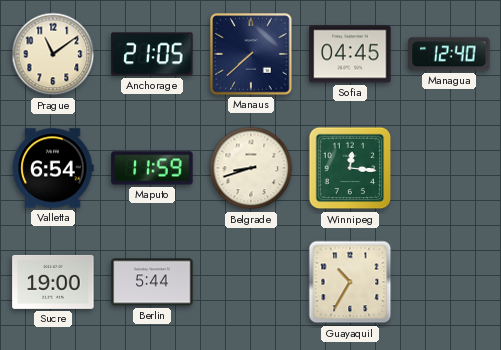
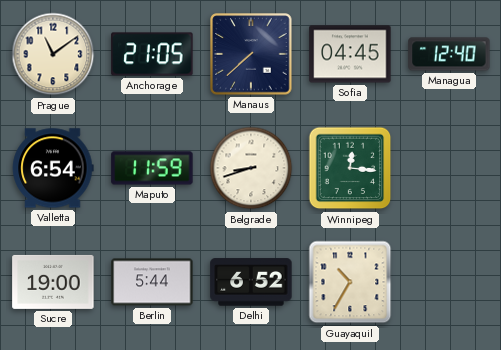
Delhi: none -> 6:52
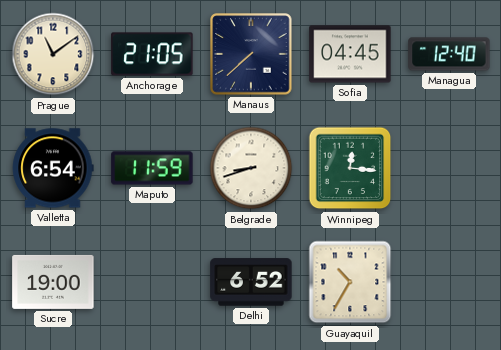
Berlin: 5:44 -> none
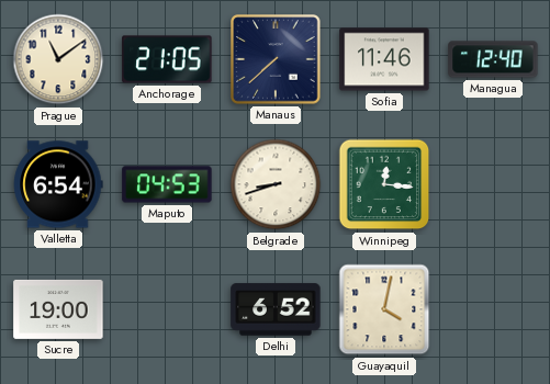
Sofia: 04:45 -> 11:46
Maputo: 11:59 -> 04:53
Guayaquil: 10:35 -> 4:02
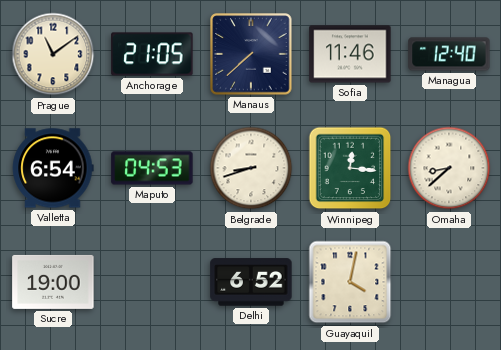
Omaha: none -> 8:38
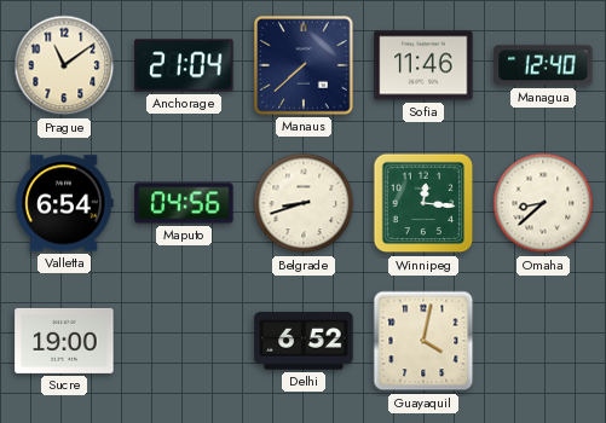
Anchorage: 21:05 -> 21:04
Maputo: 04:53 -> 04:56
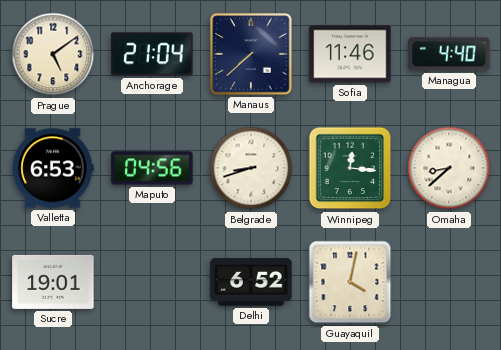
Prague: 11:09 -> 5:09
Managua: 12:40 -> 4:40
Valletta: 6:54 -> 6:53
Sucre: 19:00 -> 19:01
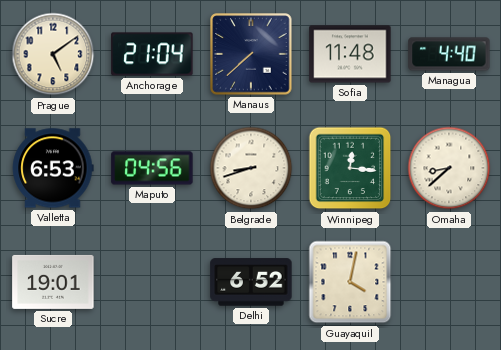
Sofia: 11:46 -> 11:48
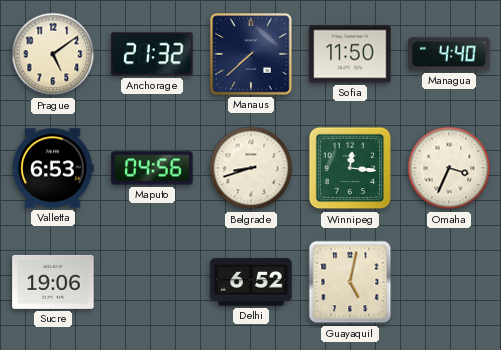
Anchorage: 21:04 -> 21:32
Sofia: 11:48 -> 11:50
Omaha: 8:38 -> 3:34
Sucre: 19:01 -> 19:06
Guayaquil: 4:02 -> 5:02
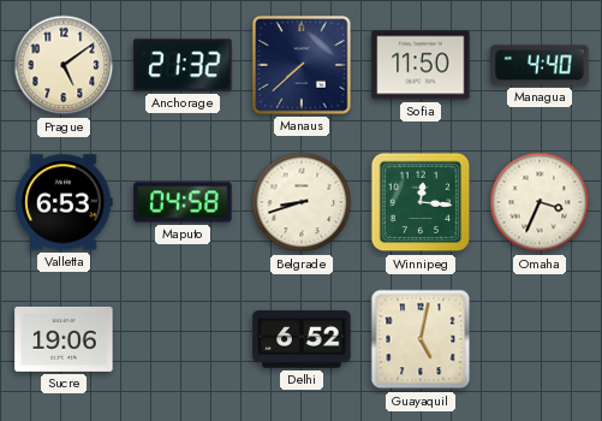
Maputo: 04:56 -> 04:58
